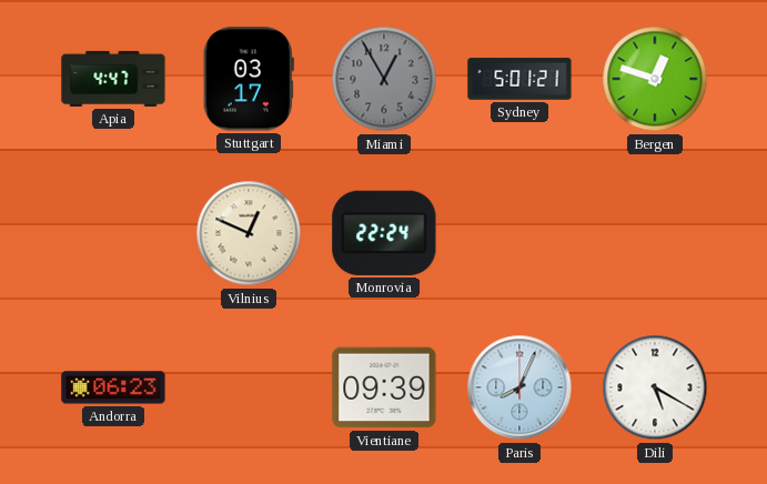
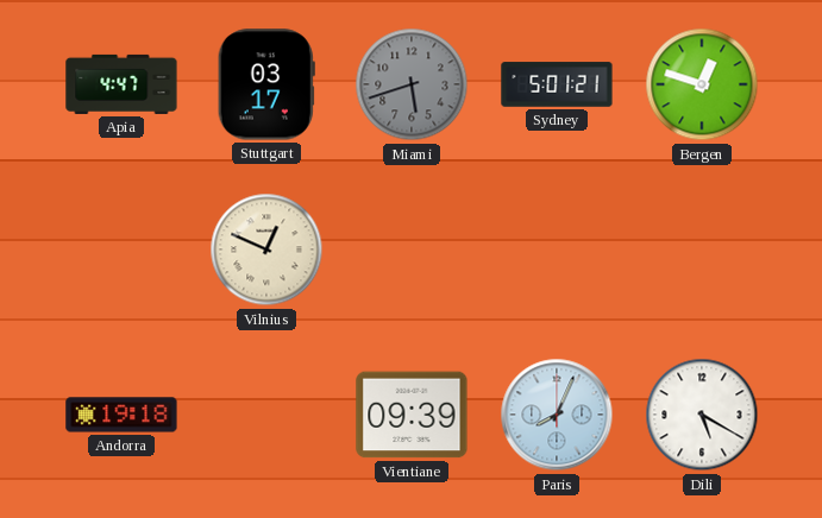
Miami: 12:55 -> 5:42
Monrovia: 22:24 -> none
Andorra: 06:23 -> 19:18
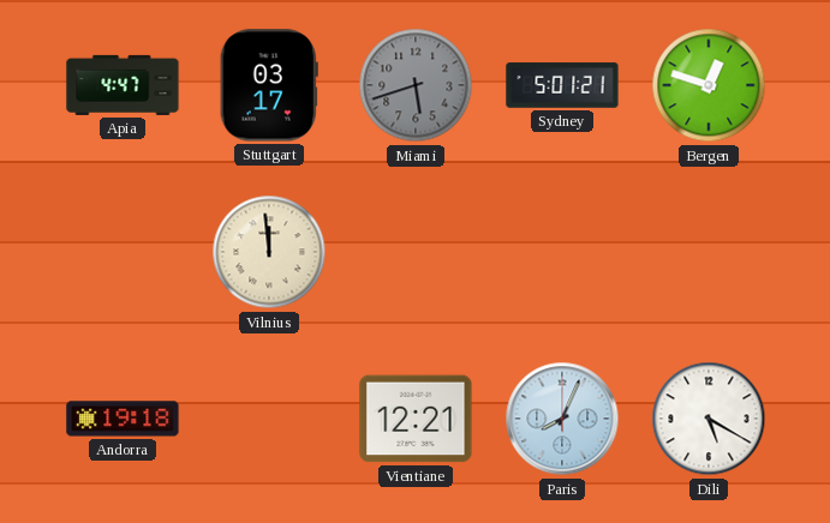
Vilnius: 12:49 -> 11:59
Vientiane: 09:39 -> 12:21
